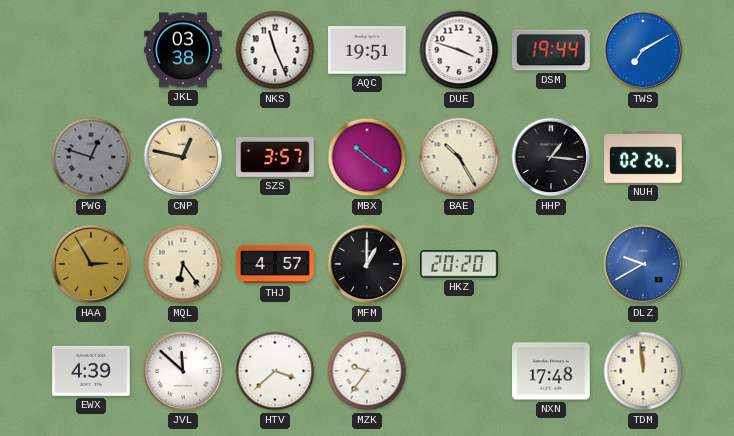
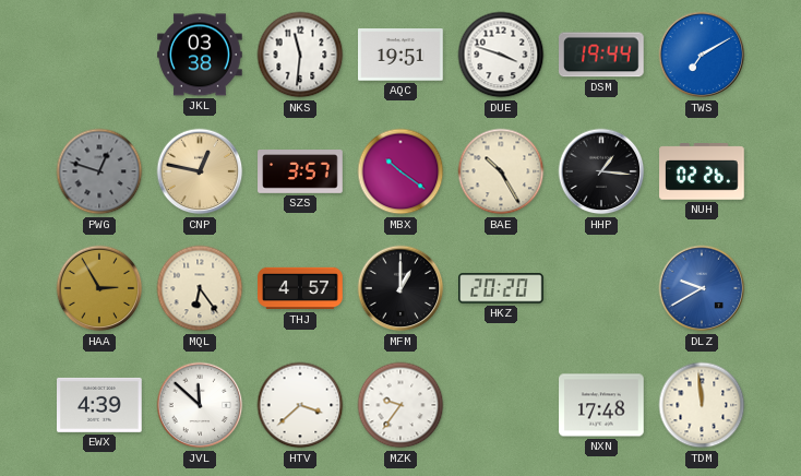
NKS: 11:26 -> 11:31
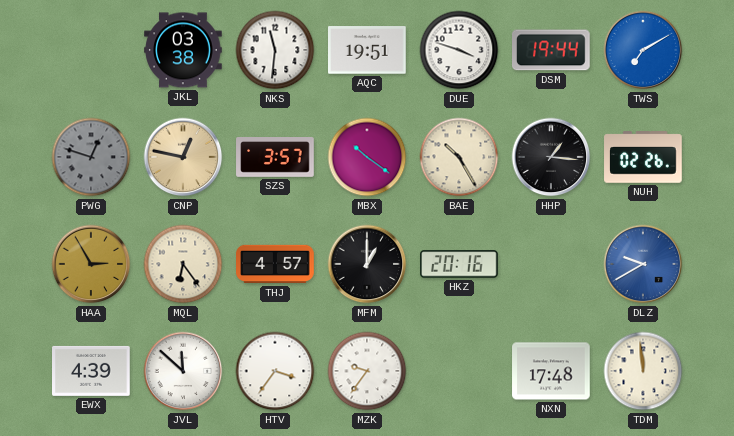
HKZ: 20:20 -> 20:16
HTV: 3:38 -> 3:36
